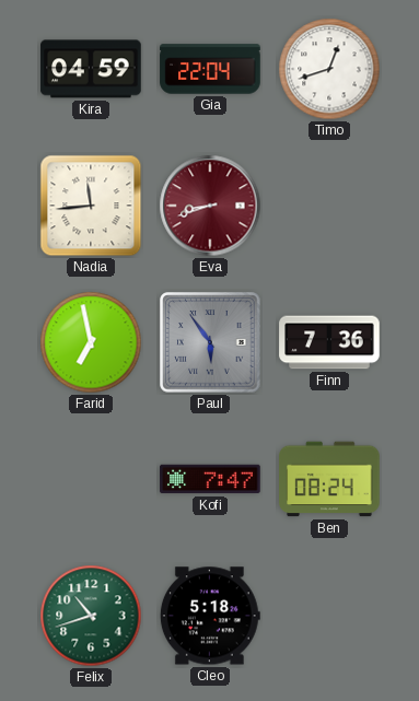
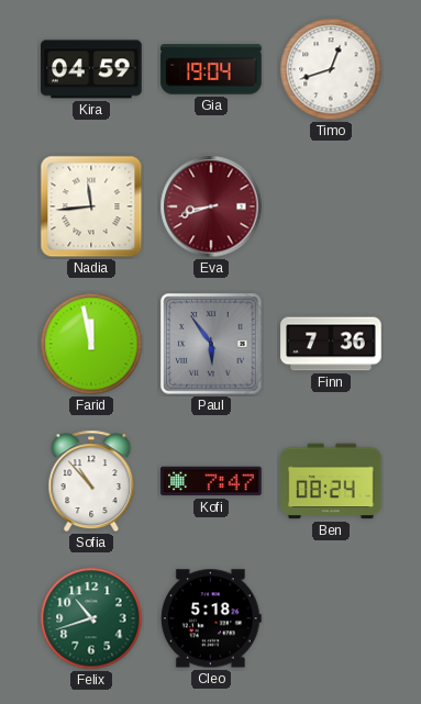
Gia: 22:04 -> 19:04
Farid: 6:58 -> 11:58
Sofia: none -> 10:53
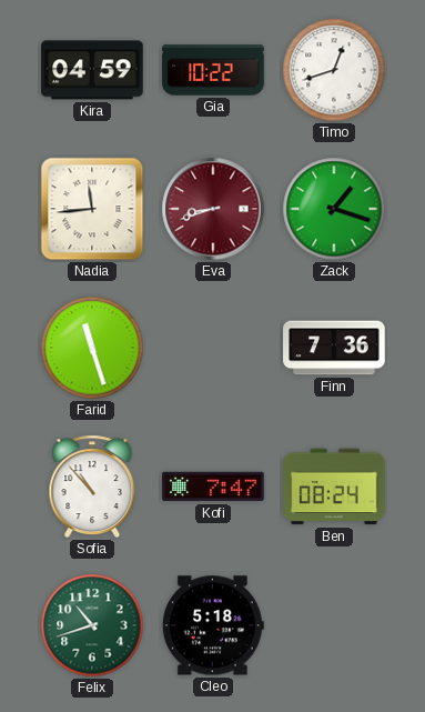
Gia: 19:04 -> 10:22
Zack: none -> 1:18
Farid: 11:58 -> 11:27
Paul: 5:54 -> none
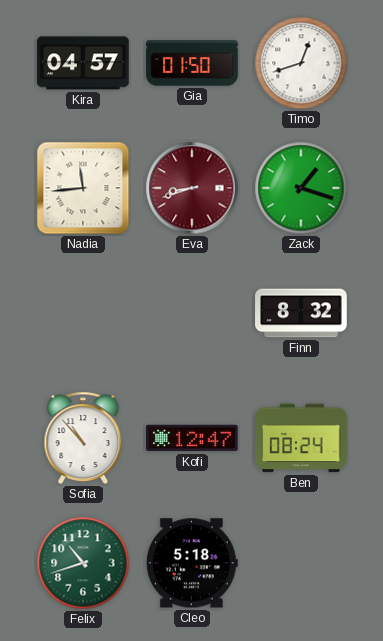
Kira: 04:59 -> 04:57
Gia: 10:22 -> 01:50
Farid: 11:27 -> none
Finn: 7:36 -> 8:32
Kofi: 7:47 -> 12:47
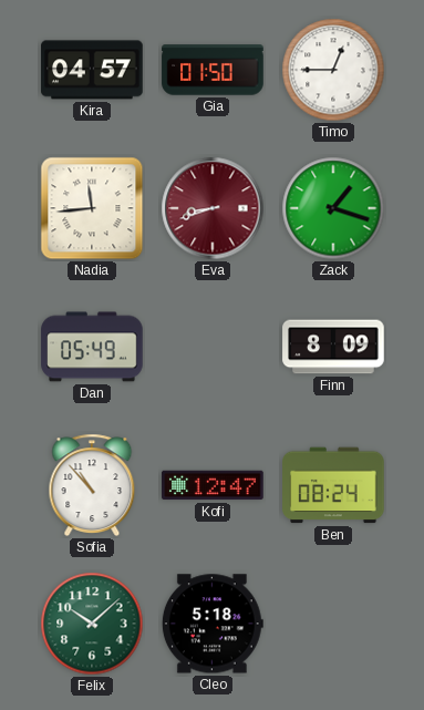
Timo: 12:42 -> 12:45
Dan: none -> 05:49
Finn: 8:32 -> 8:09
Felix: 10:42 -> 10:08
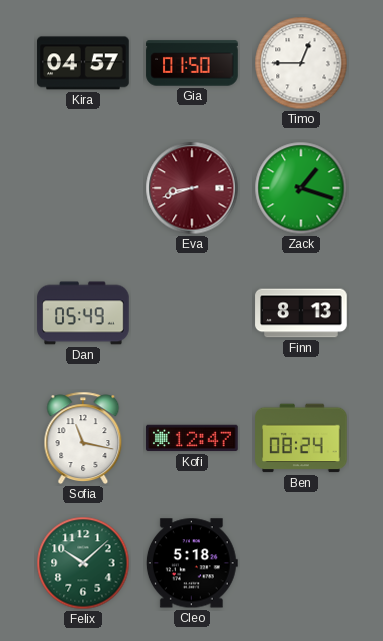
Nadia: 11:44 -> none
Finn: 8:09 -> 8:13
Sofia: 10:53 -> 11:17
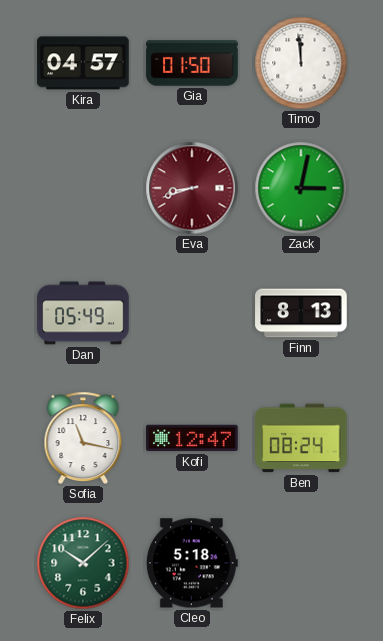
Timo: 12:45 -> 11:59
Zack: 1:18 -> 3:02
